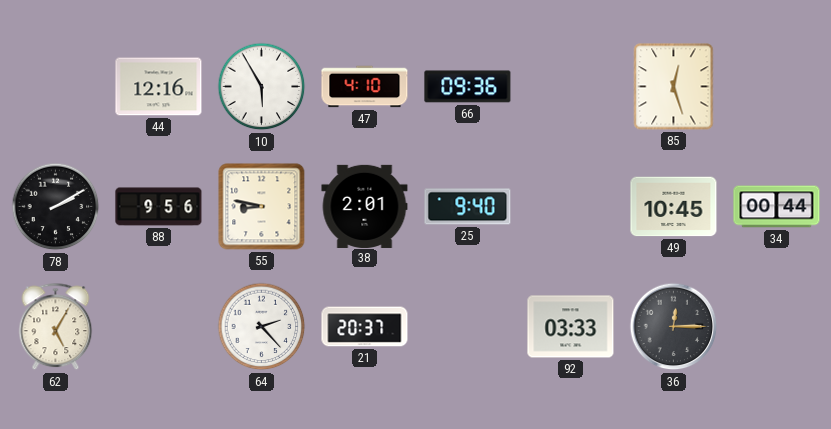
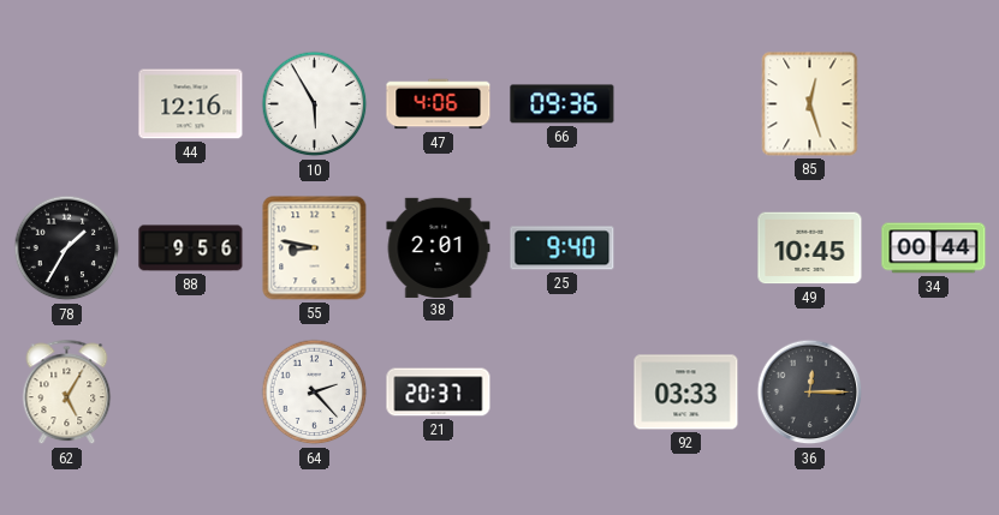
47: 4:10 -> 4:06
78: 2:10 -> 1:35
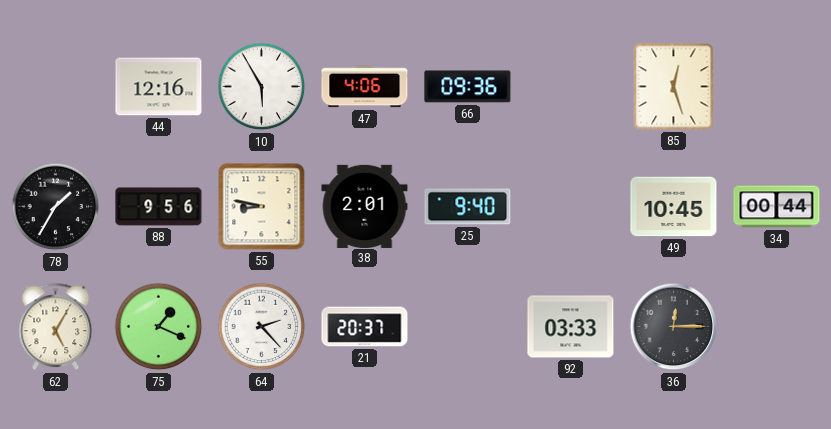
75: none -> 1:19
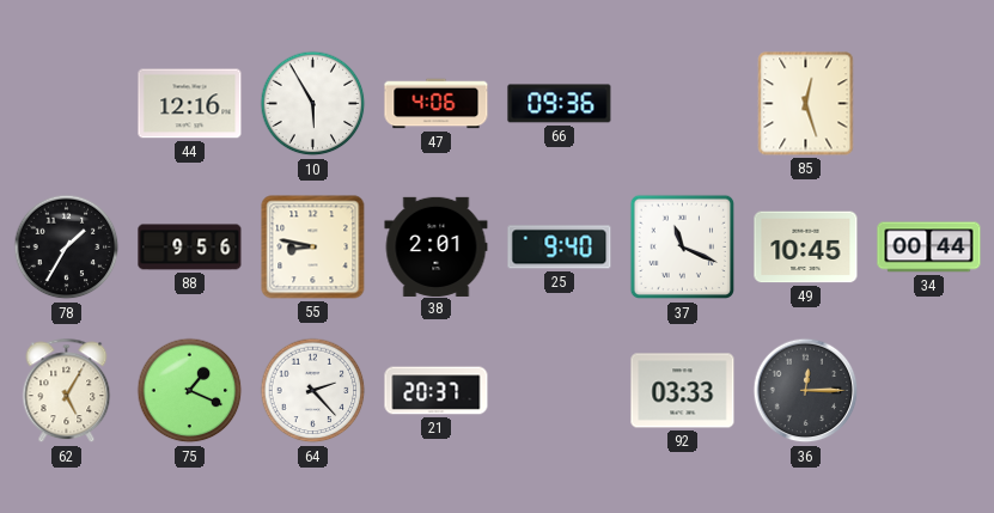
37: none -> 11:19
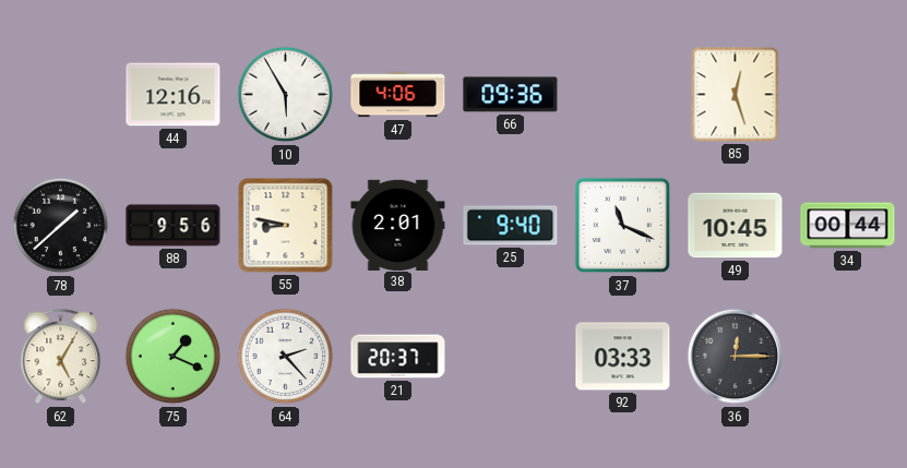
78: 1:35 -> 1:38
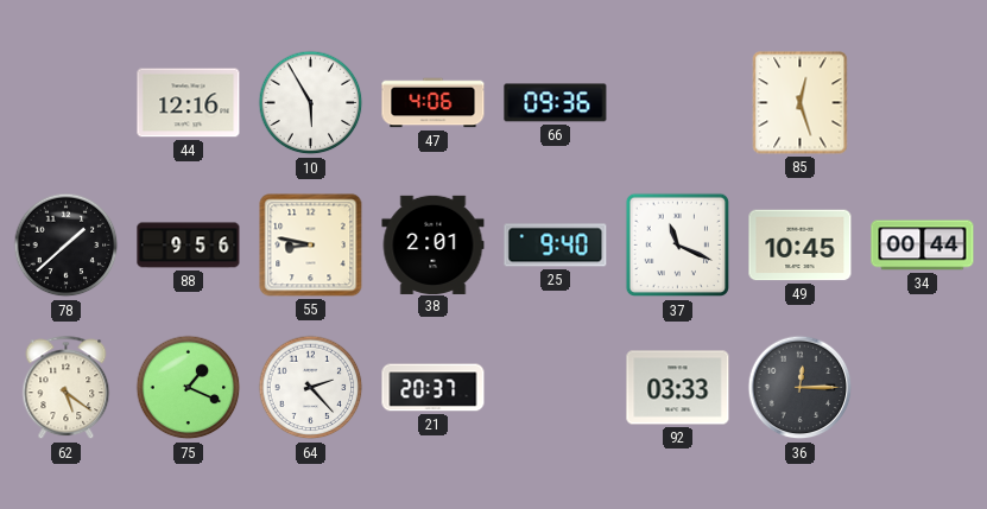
62: 5:05 -> 5:21
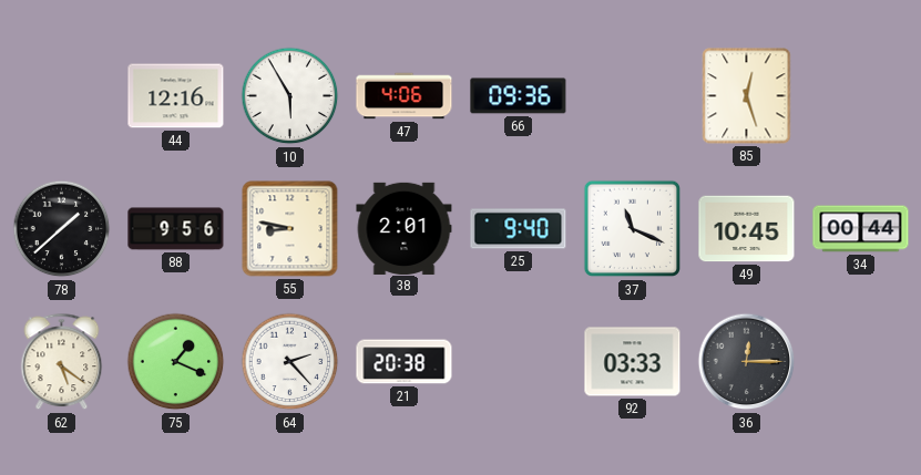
21: 20:37 -> 20:38
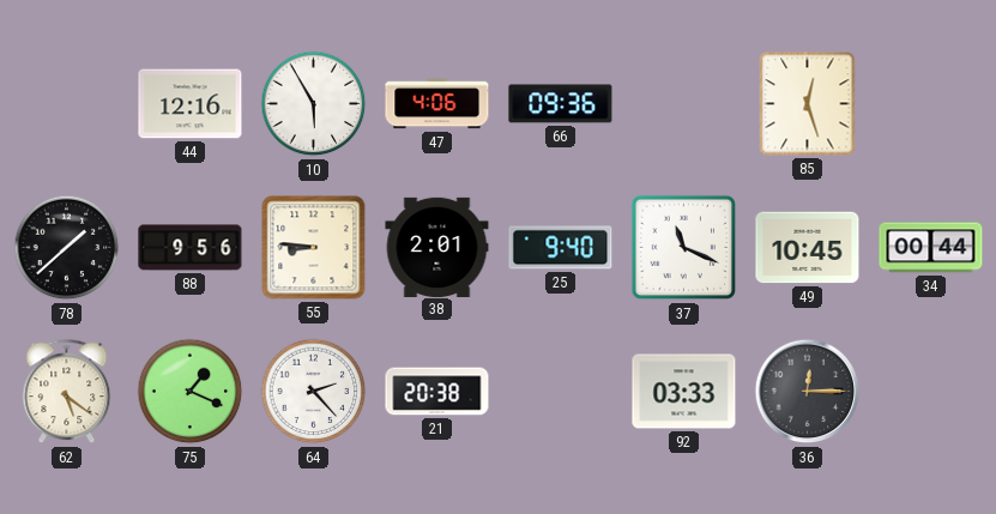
55: 8:47 -> 8:46
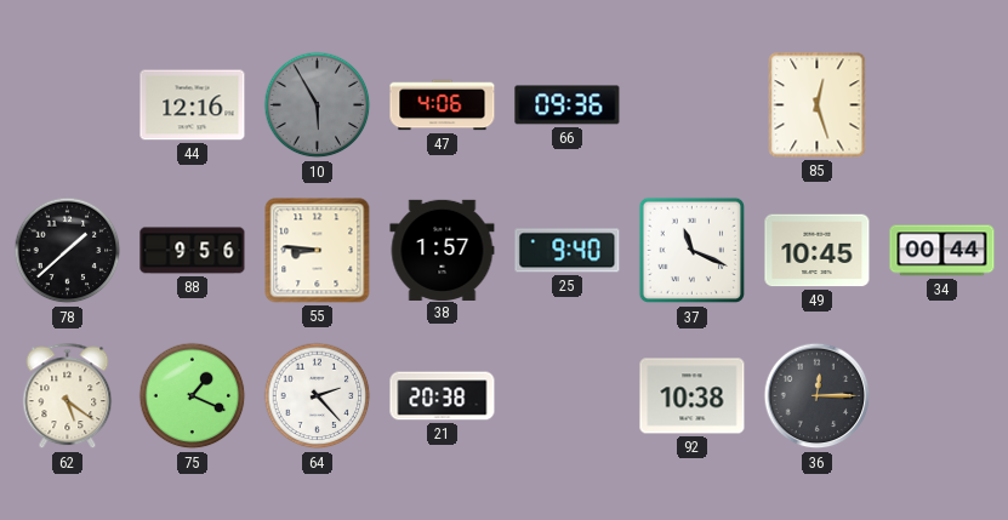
10 dial: white -> grey
38: 2:01 -> 1:57
92: 03:33 -> 10:38
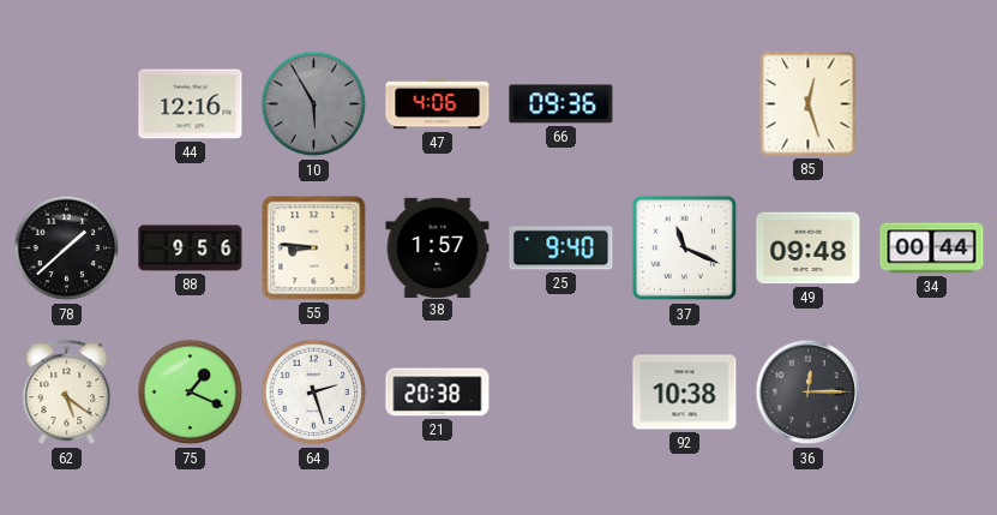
49: 10:45 -> 09:48
64: 2:23 -> 2:27
